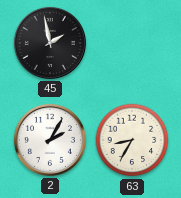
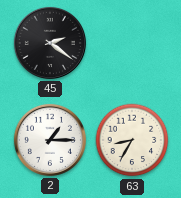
45: 1:58 -> 2:21
2: 2:05 -> 1:15
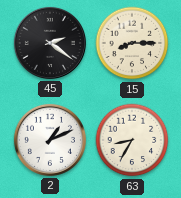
15: none -> 8:15
2: 1:15 -> 1:11
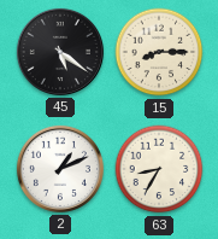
45: 2:21 -> 5:21
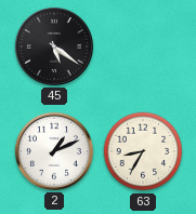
15: 8:15 -> none
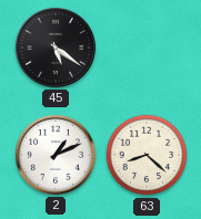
63: 8:35 -> 8:22
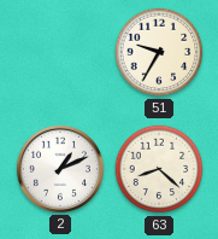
45: 5:21 -> none
51: none -> 9:35
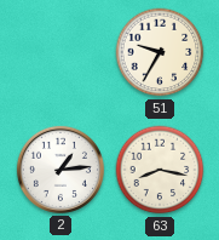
2: 1:11 -> 1:14
63: 8:22 -> 8:17
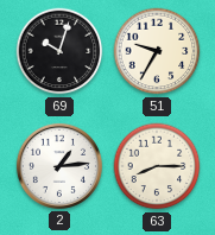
69: none -> 10:03
63: 8:17 -> 8:15
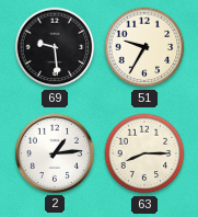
69: 10:03 -> 9:29
